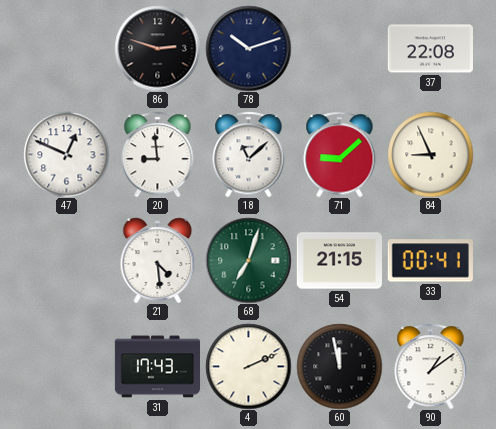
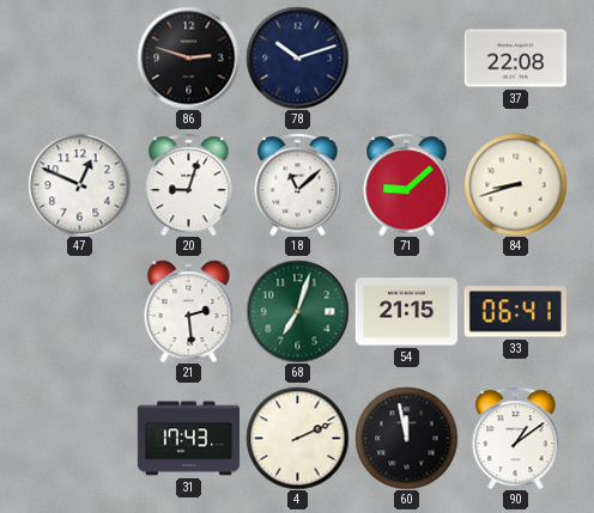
20: 8:59 -> 9:03
84: 8:56 -> 8:42
21: 4:29 -> 2:29
33: 00:41 -> 06:41
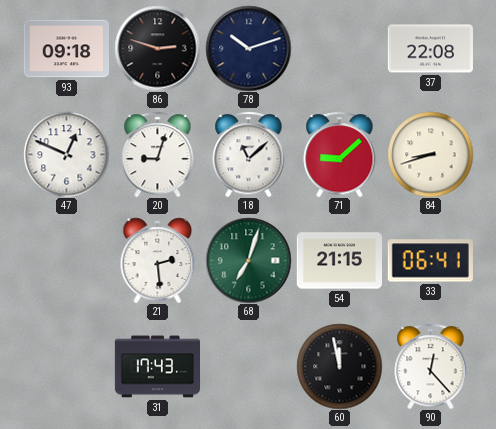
93: none -> 09:18
4: 2:11 -> none
90: 1:09 -> 12:23
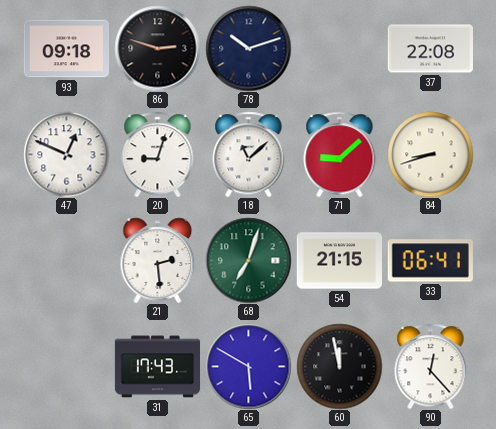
65: none -> 5:50
